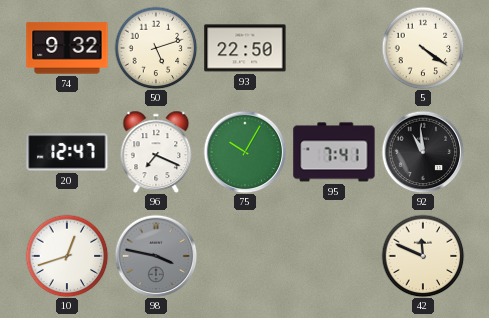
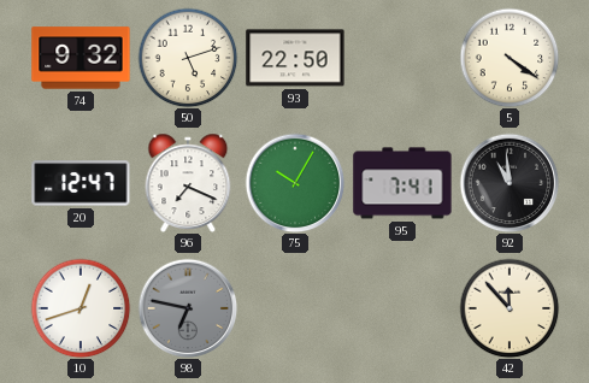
98: 3:47 -> 6:47
42: 11:49 -> 11:53
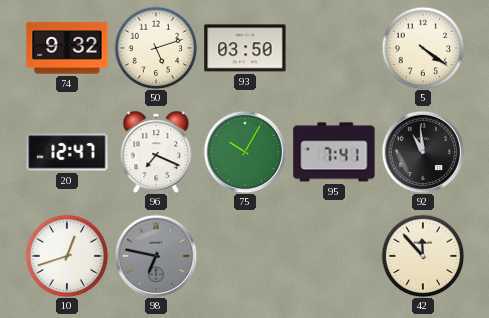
93: 22:50 -> 03:50
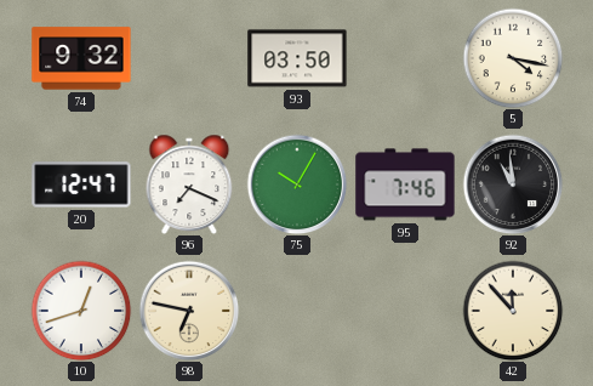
50: 5:12 -> none
5: 4:21 -> 4:17
95: 7:41 -> 7:46
98 dial: grey -> cream
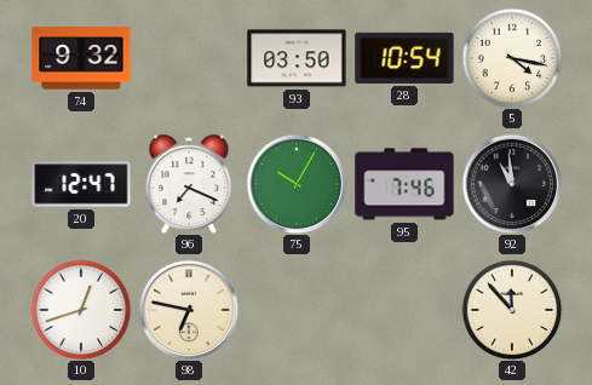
28: none -> 10:54
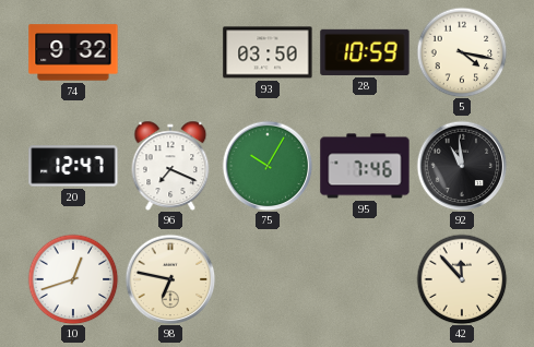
28: 10:54 -> 10:59
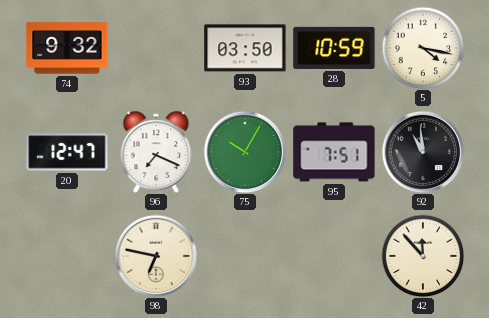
95: 7:46 -> 7:51
10: 12:42 -> none
